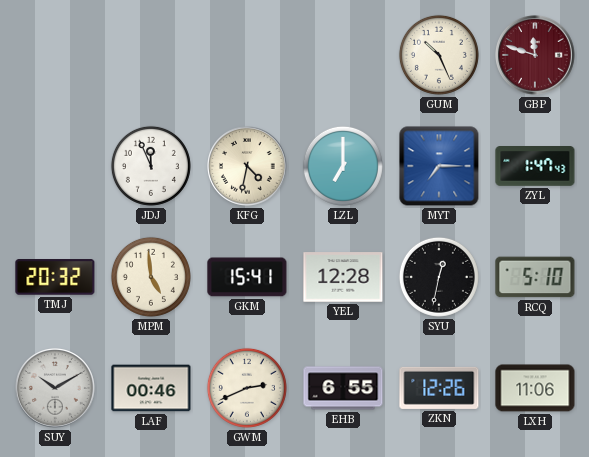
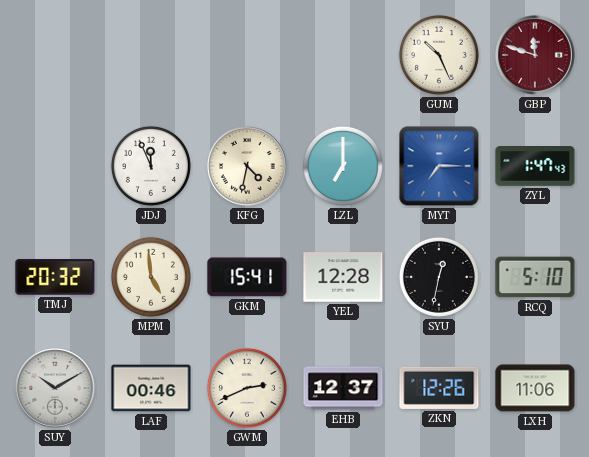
EHB: 6:55 -> 12:37
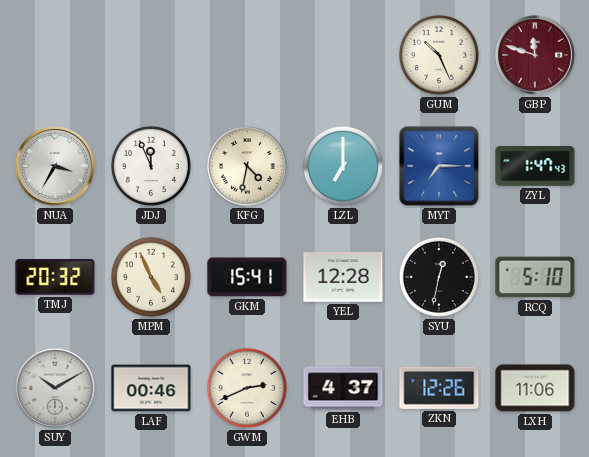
NUA: none -> 3:35
MPM: 4:59 -> 4:56
EHB: 12:37 -> 4:37
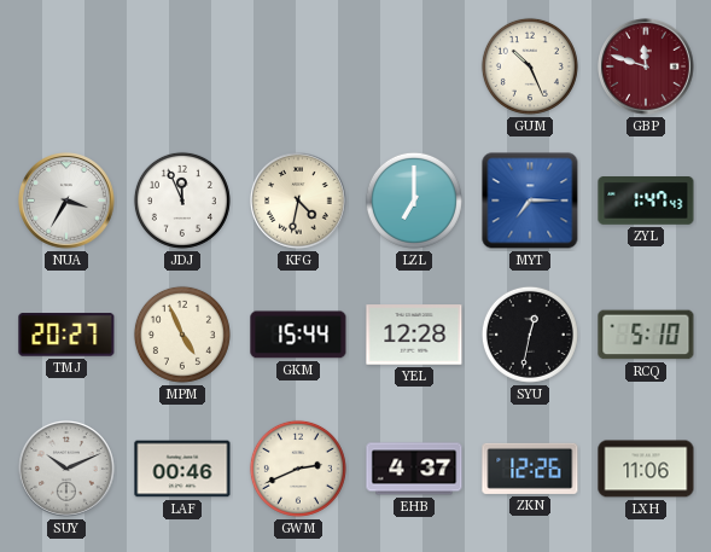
TMJ: 20:32 -> 20:27
GKM: 15:41 -> 15:44
SUY: 10:10 -> 10:11
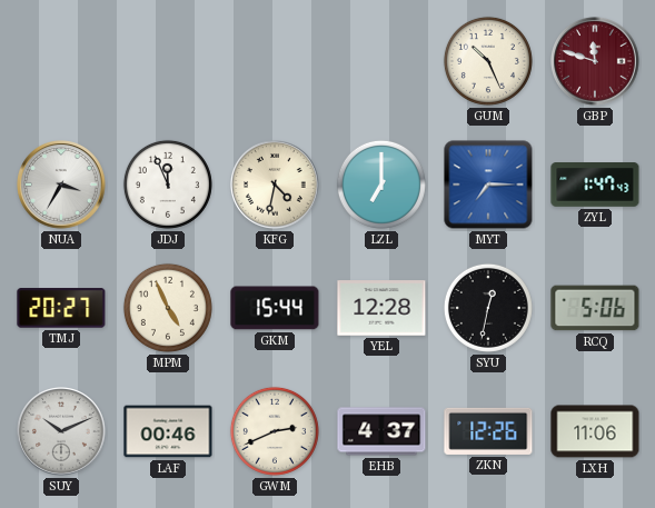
RCQ: 5:10 -> 5:06
